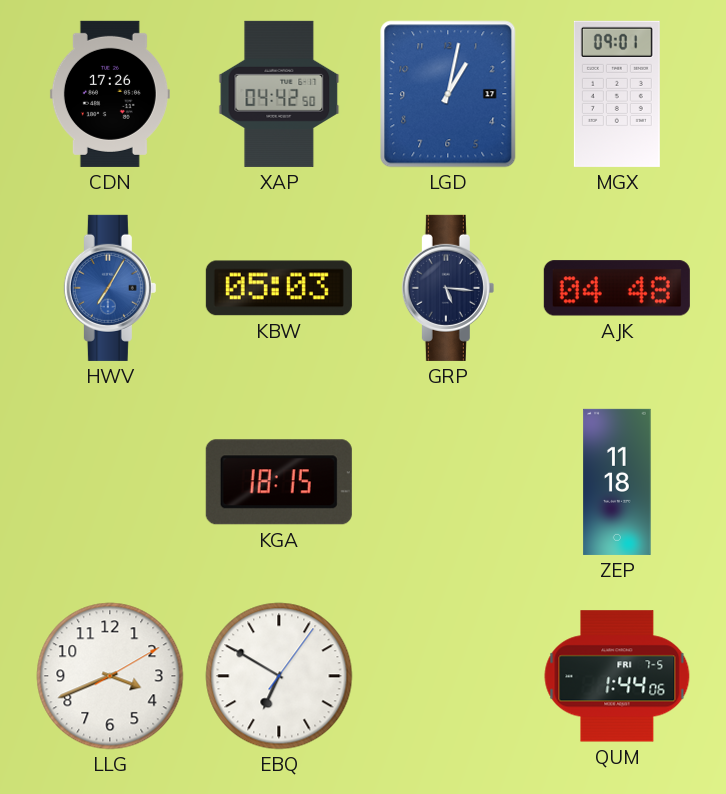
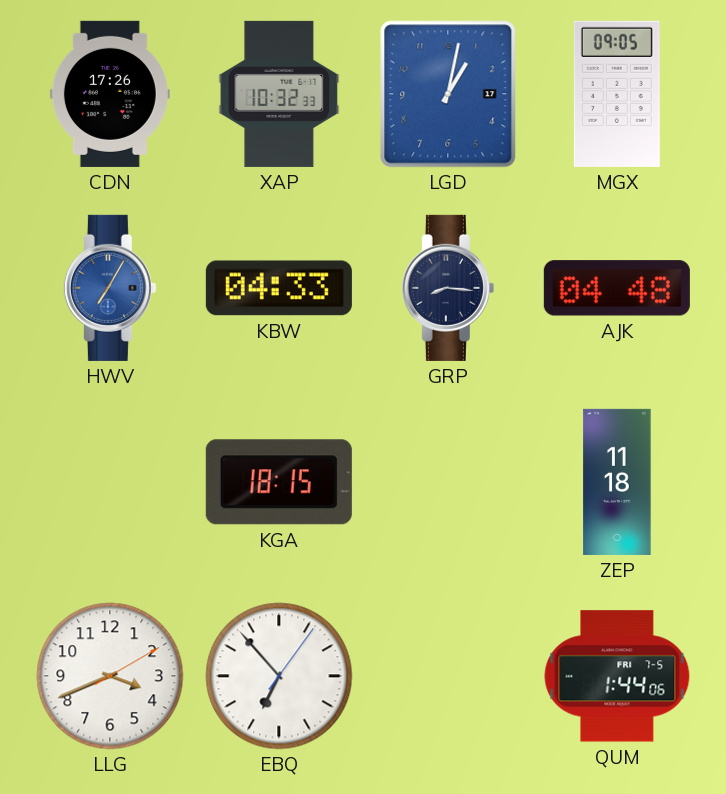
XAP: 04:42 -> 10:32
MGX: 09:01 -> 09:05
KBW: 05:03 -> 04:33
GRP: 5:16 -> 8:16
EBQ: 6:50 -> 6:53
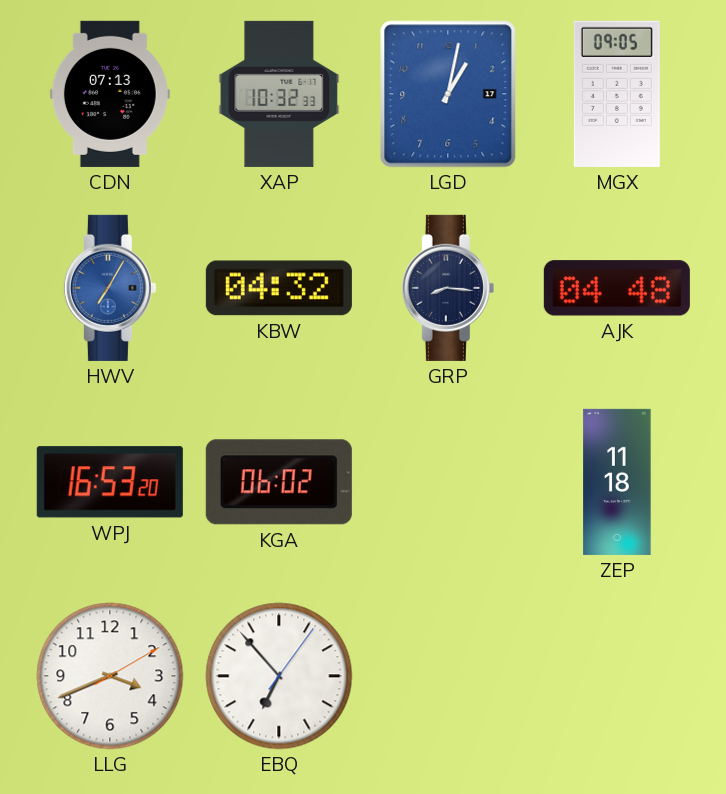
CDN: 17:26 -> 07:13
KBW: 04:33 -> 04:32
WPJ: none -> 16:53
KGA: 18:15 -> 06:02
QUM: 1:44 -> none
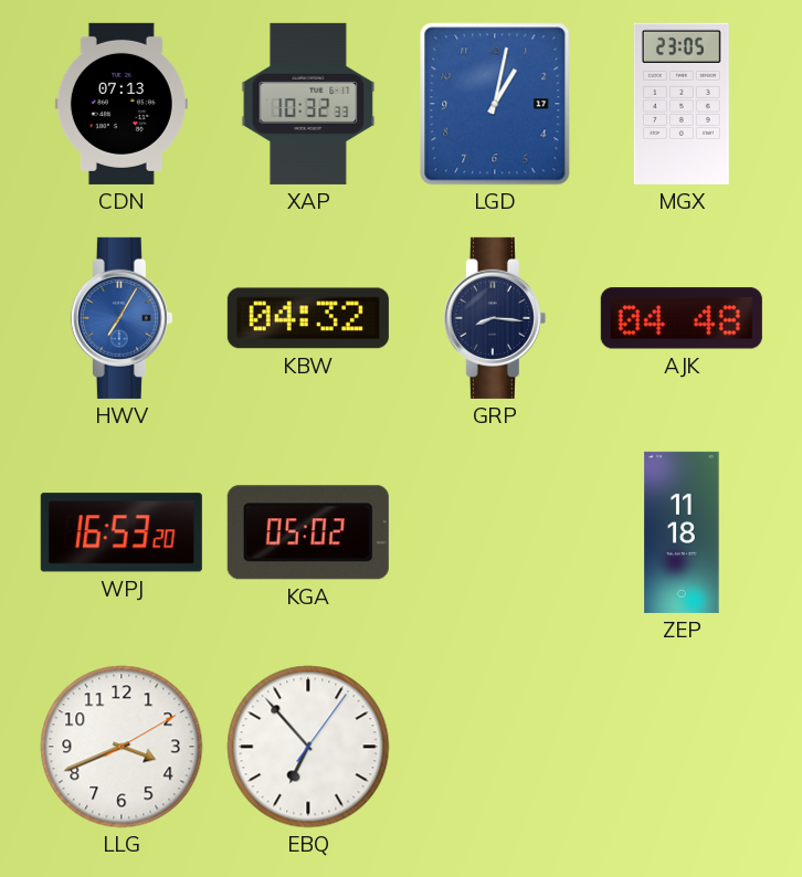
MGX: 09:05 -> 23:05
KGA: 06:02 -> 05:02
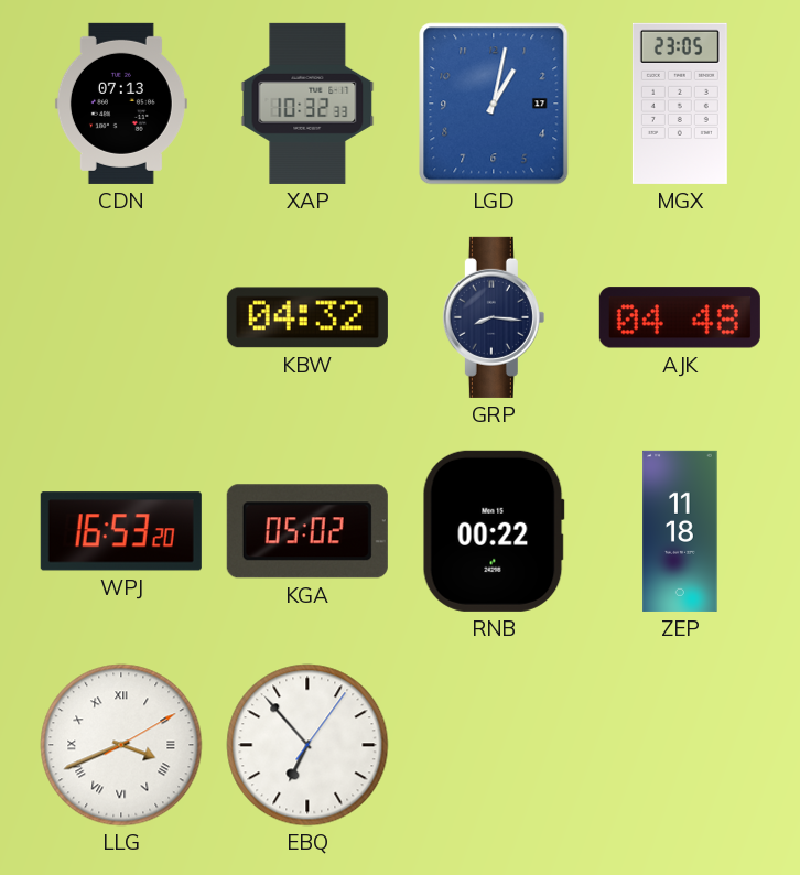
HWV: 7:05 -> none
RNB: none -> 00:22
LLG numerals: Arabic -> Roman
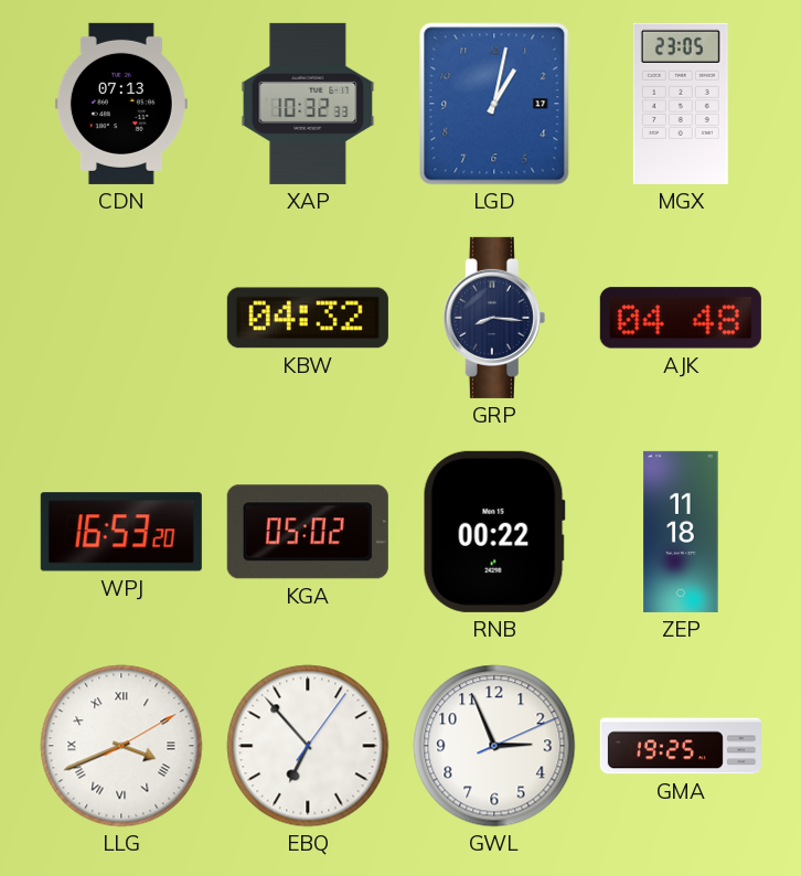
GWL: none -> 2:56
GMA: none -> 19:25
